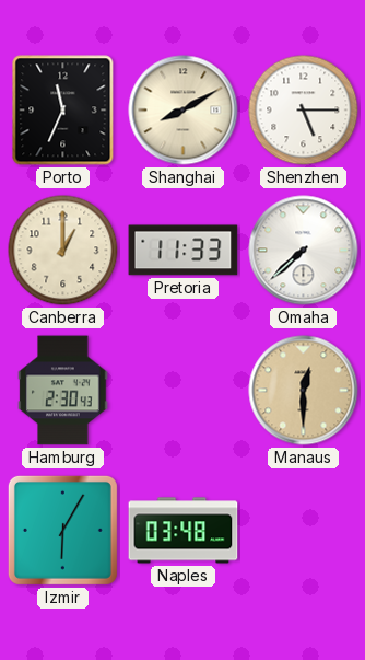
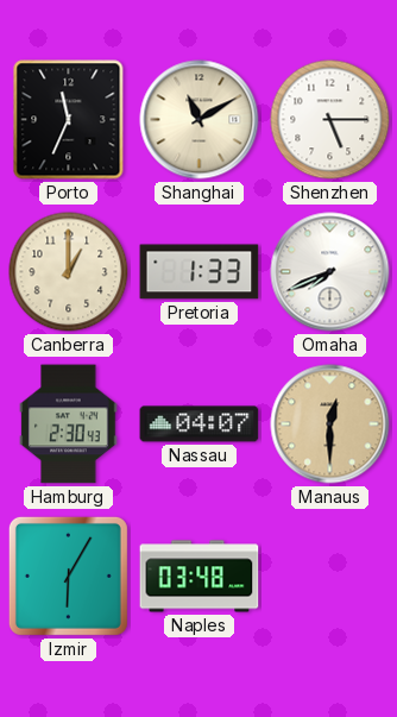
Shanghai: 8:10 -> 11:10
Pretoria: 11:33 -> 1:33
Omaha: 7:38 -> 7:41
Nassau: none -> 04:07
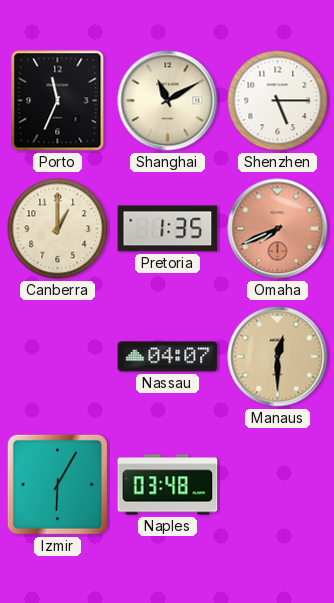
Pretoria: 1:33 -> 1:35
Omaha dial: white -> salmon
Hamburg: 2:30 -> none
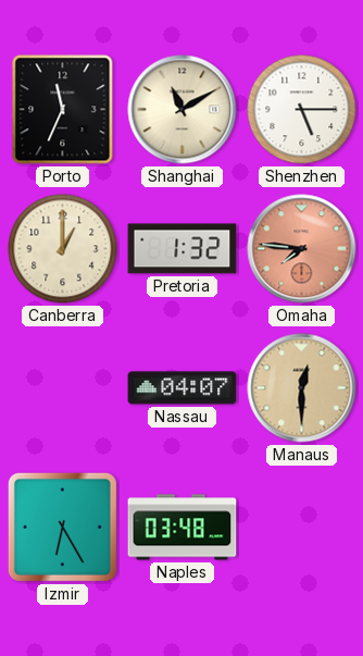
Pretoria: 1:35 -> 1:32
Omaha: 7:41 -> 7:46
Izmir: 6:05 -> 6:25
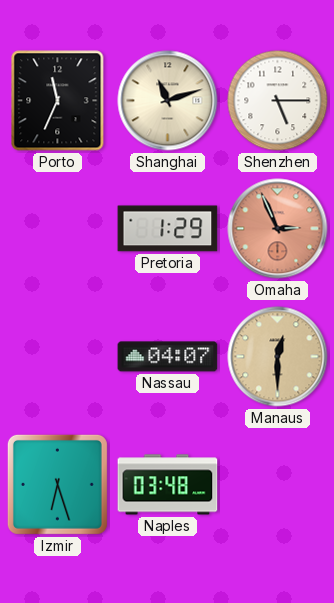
Shanghai: 11:10 -> 11:12
Canberra: 1:00 -> none
Pretoria: 1:32 -> 1:29
Omaha: 7:46 -> 2:56
Izmir: 6:25 -> 6:27
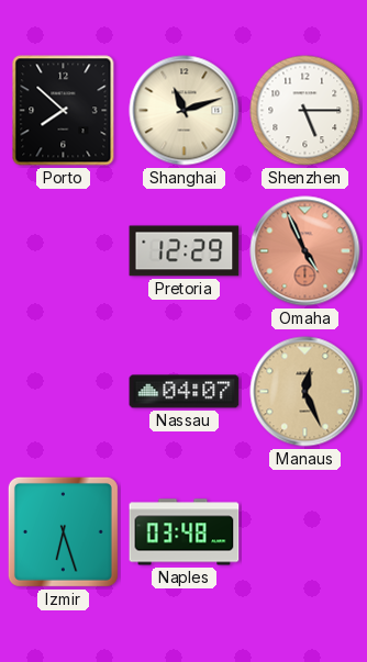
Porto: 11:34 -> 7:52
Pretoria: 1:29 -> 12:29
Omaha: 2:56 -> 4:56
Manaus: 12:30 -> 12:26
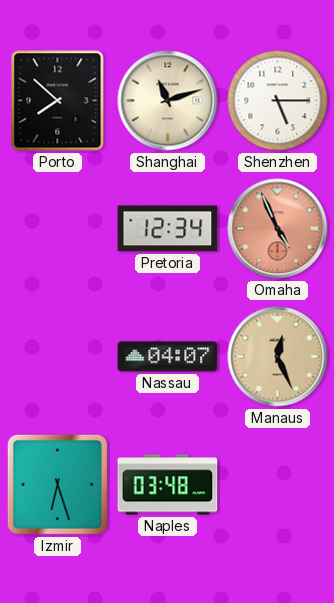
Pretoria: 12:29 -> 12:34
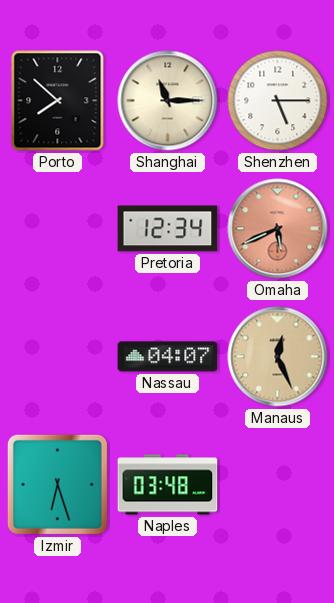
Shanghai: 11:12 -> 11:15
Omaha: 4:56 -> 5:41
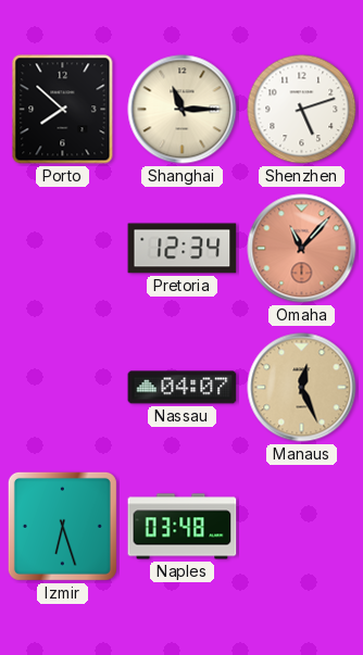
Shenzhen: 5:15 -> 5:12
Omaha: 5:41 -> 11:07
